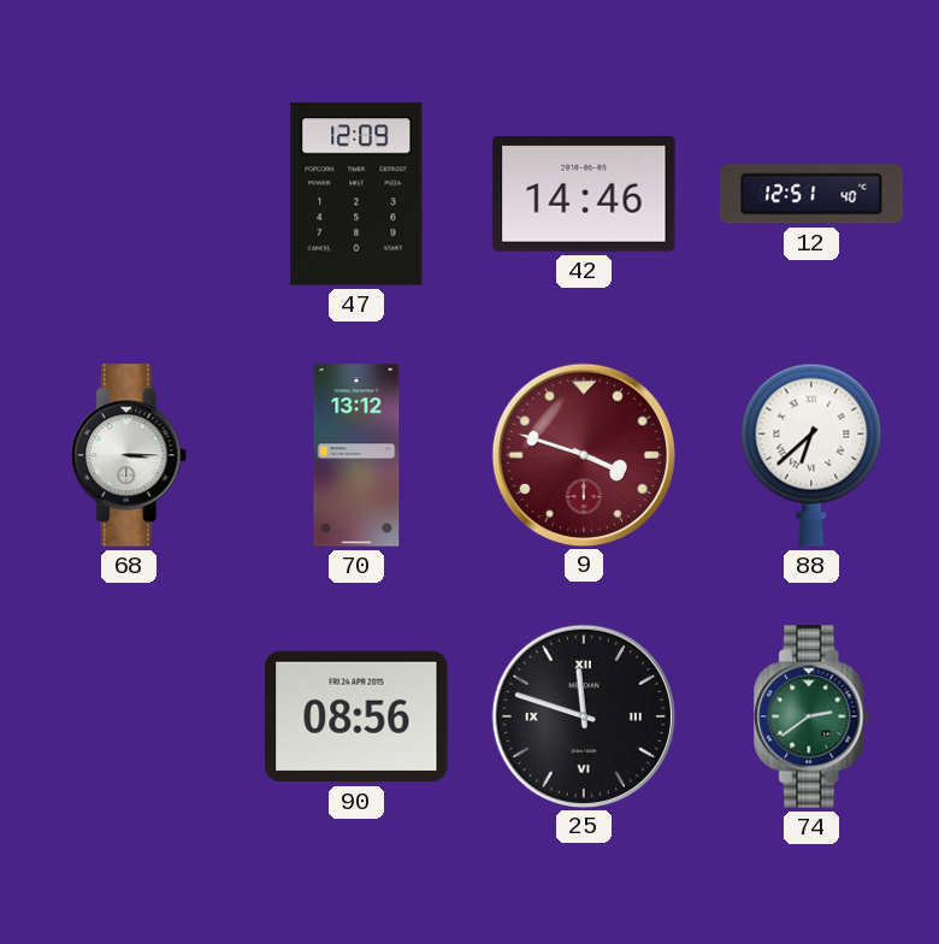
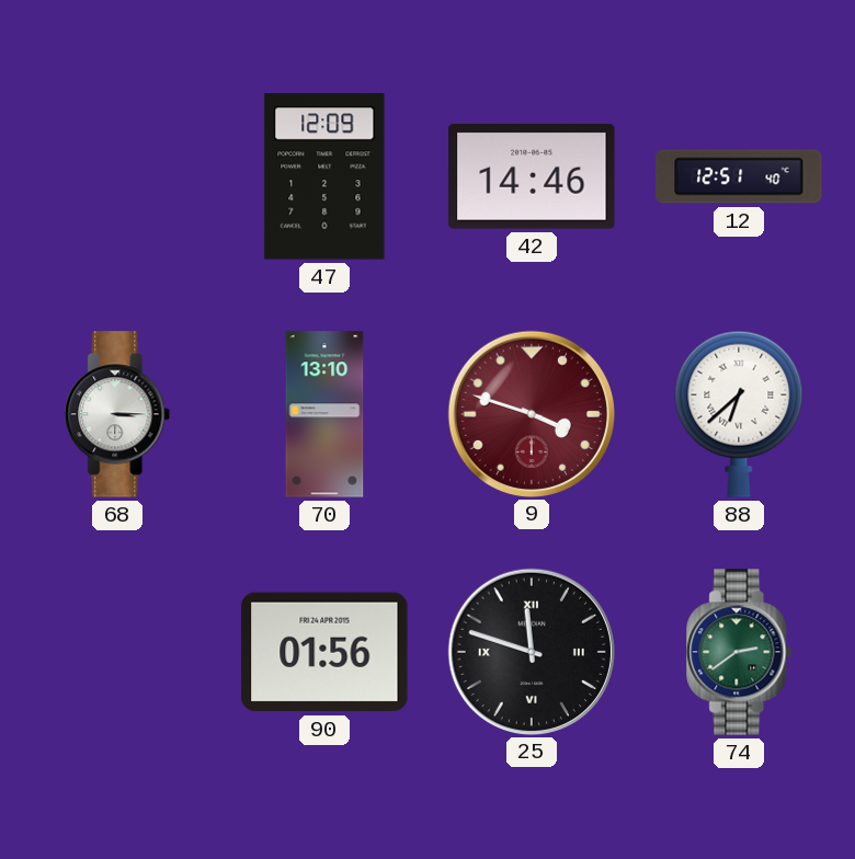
70: 13:12 -> 13:10
90: 08:56 -> 01:56
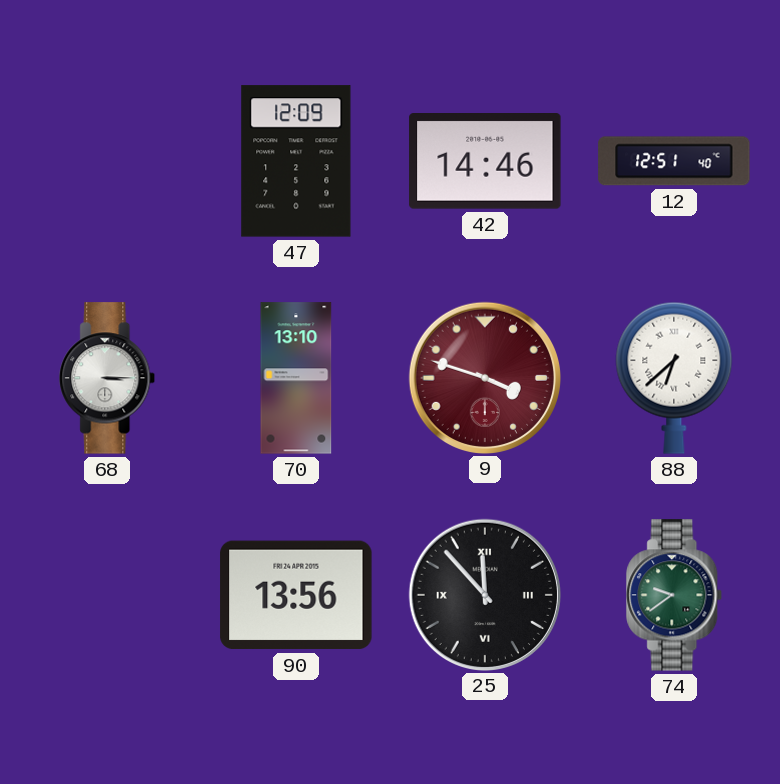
90: 01:56 -> 13:56
25: 11:48 -> 11:53
74: 2:39 -> 9:39
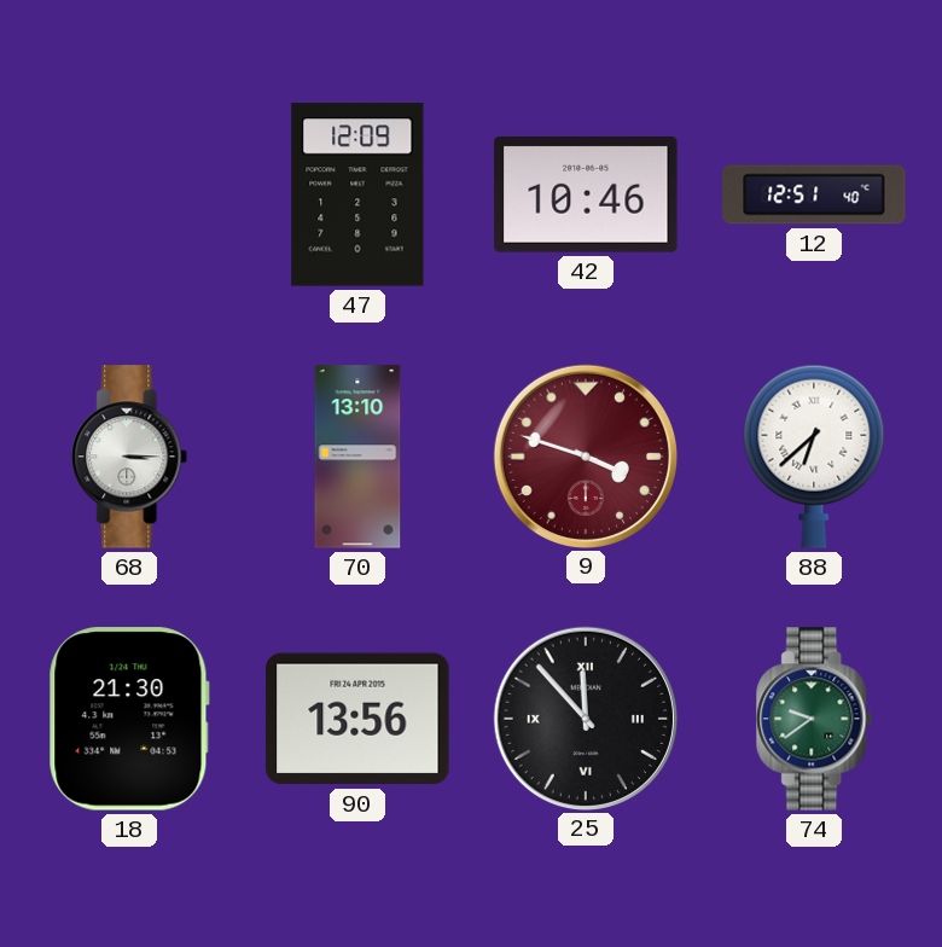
42: 14:46 -> 10:46
18: none -> 21:30
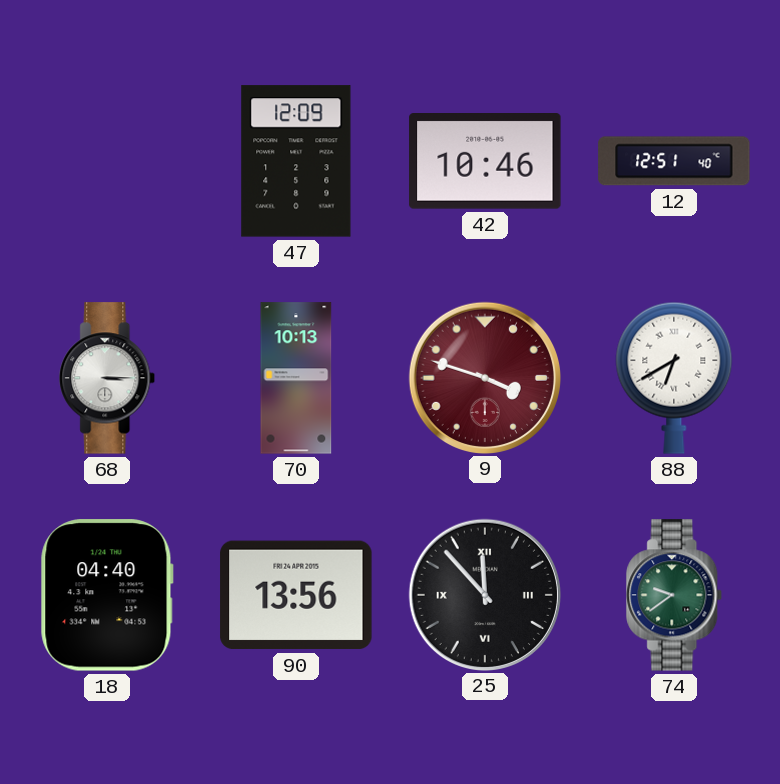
70: 13:10 -> 10:13
88: 6:38 -> 6:40
18: 21:30 -> 04:40
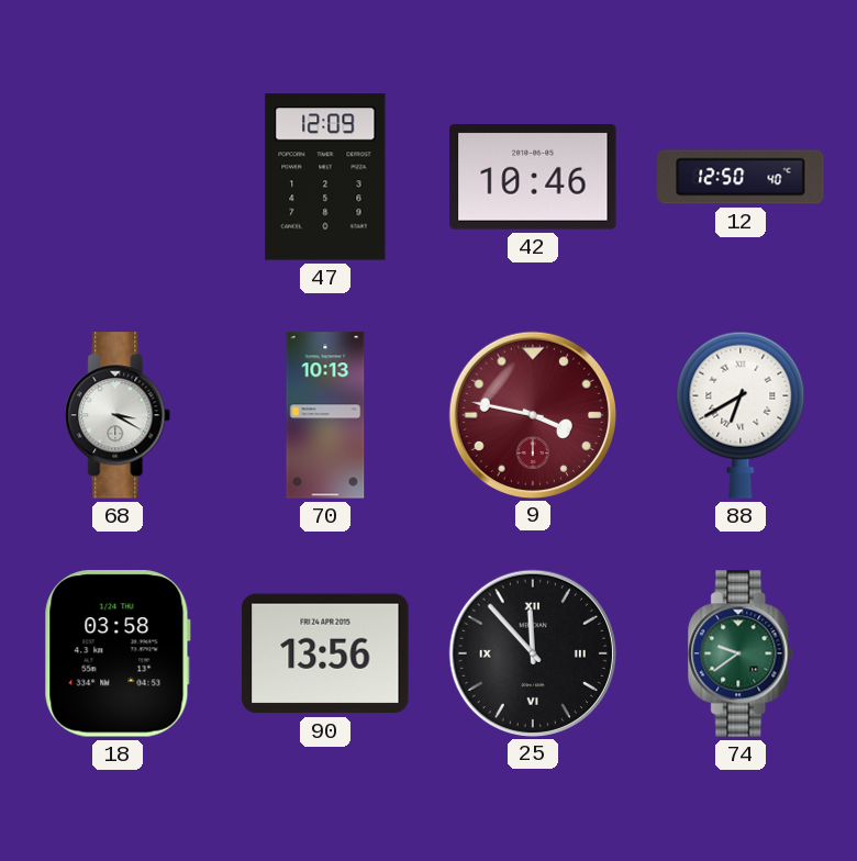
12: 12:51 -> 12:50
68: 3:15 -> 3:20
9: 3:48 -> 3:47
18: 04:40 -> 03:58
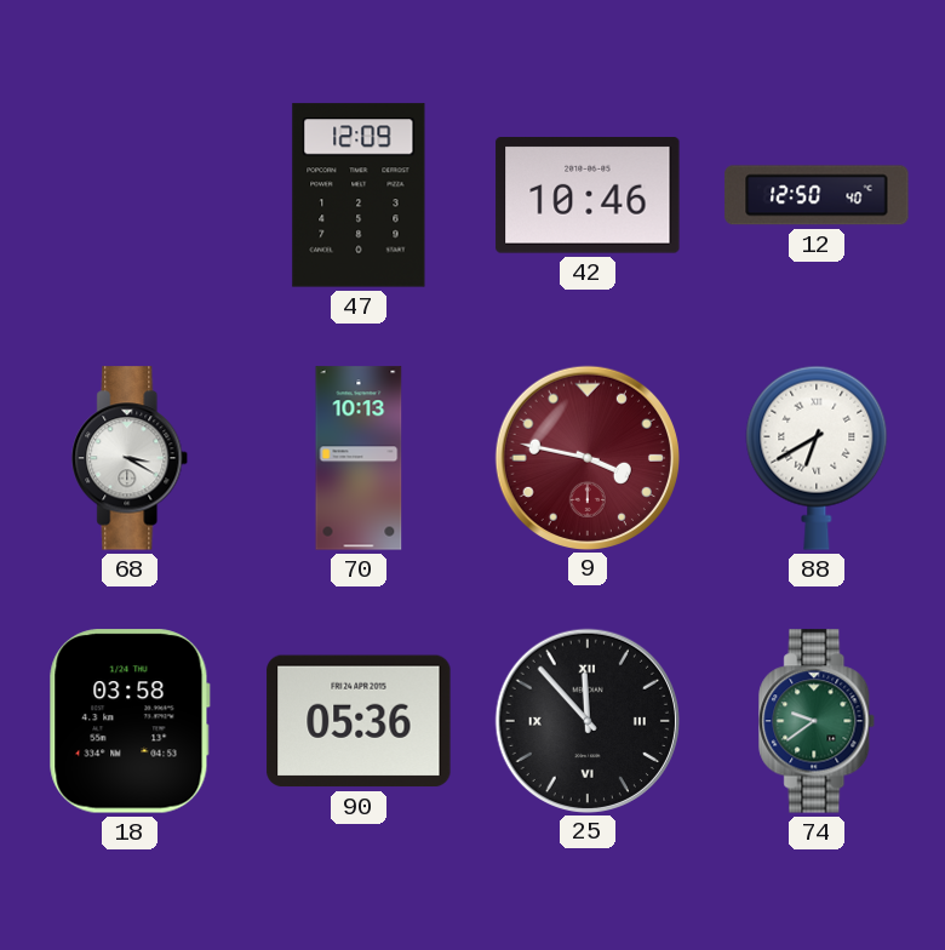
90: 13:56 -> 05:36
